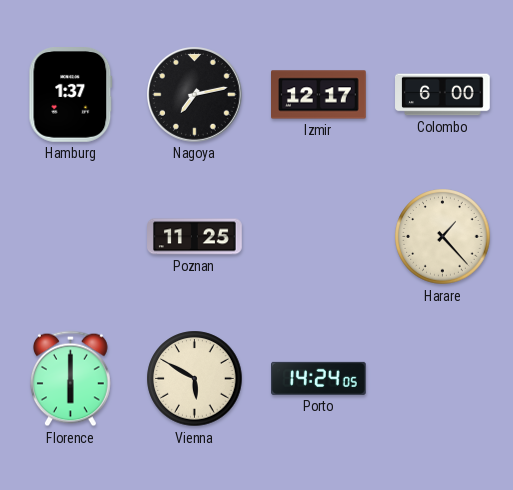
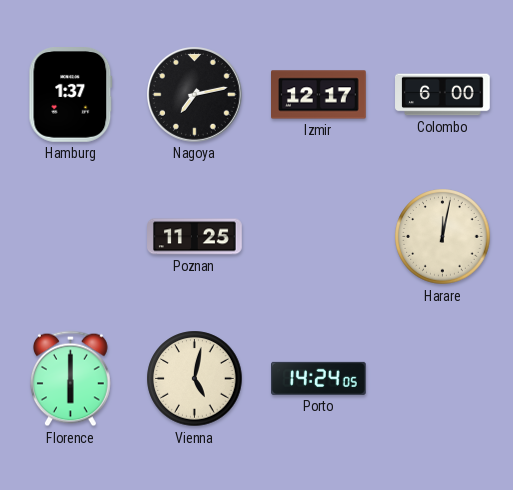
Harare: 1:23 -> 12:02
Vienna: 5:50 -> 5:02
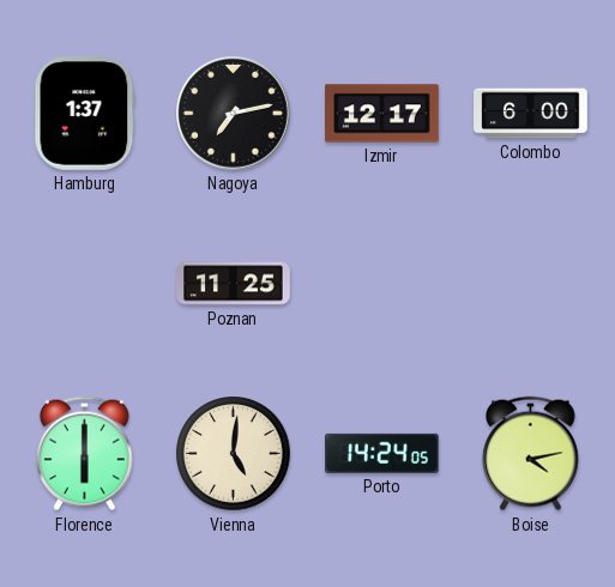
Harare: 12:02 -> none
Vienna: 5:02 -> 5:01
Boise: none -> 4:13
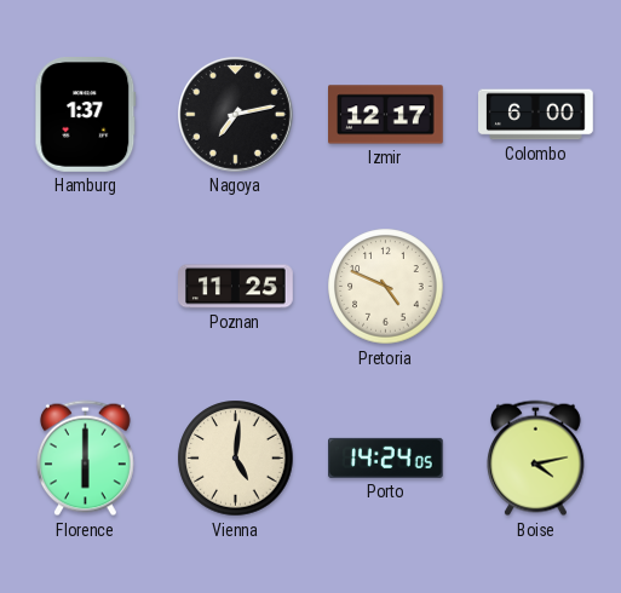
Pretoria: none -> 4:49
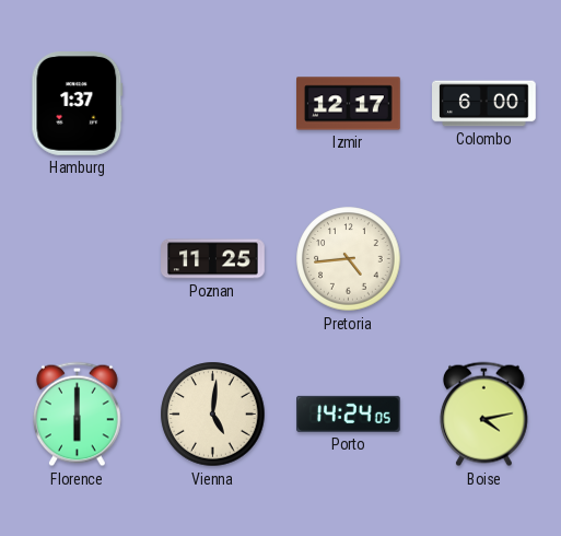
Nagoya: 7:13 -> none
Pretoria: 4:49 -> 4:44
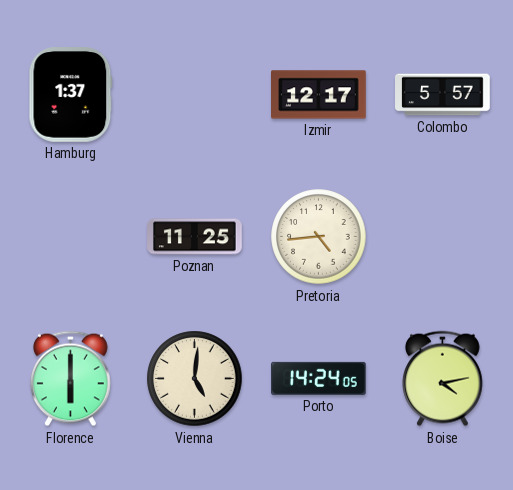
Colombo: 6:00 -> 5:57
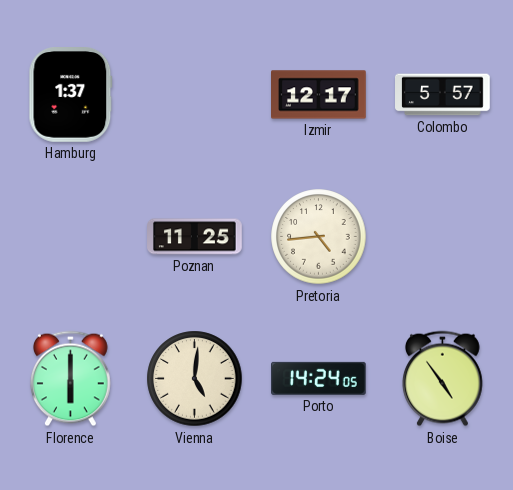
Boise: 4:13 -> 4:54
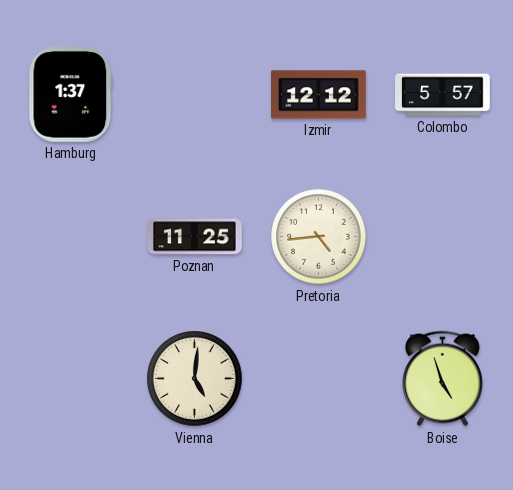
Izmir: 12:17 -> 12:12
Florence: 6:00 -> none
Porto: 14:24 -> none
Boise: 4:54 -> 4:57
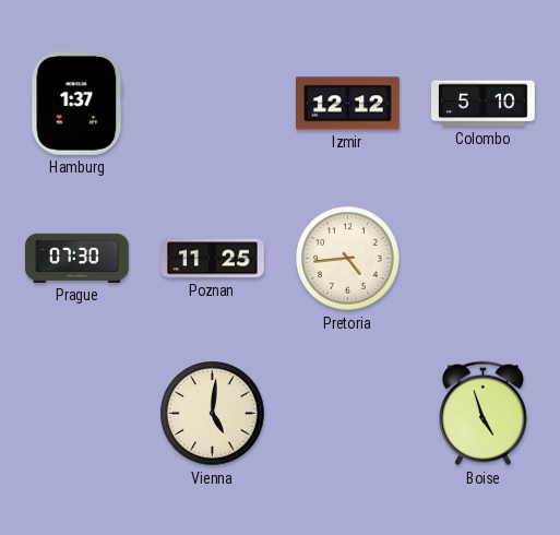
Colombo: 5:57 -> 5:10
Prague: none -> 07:30
